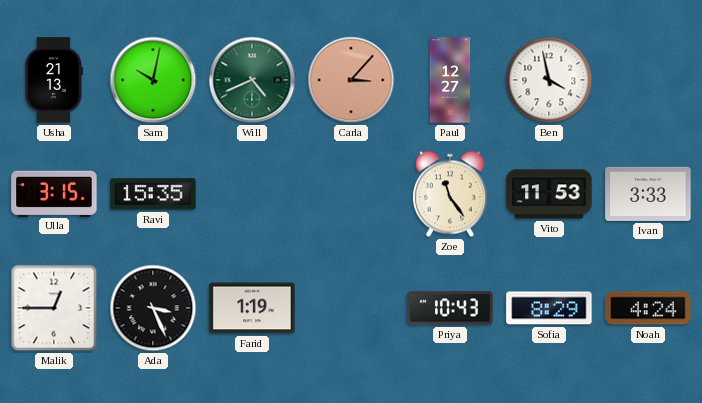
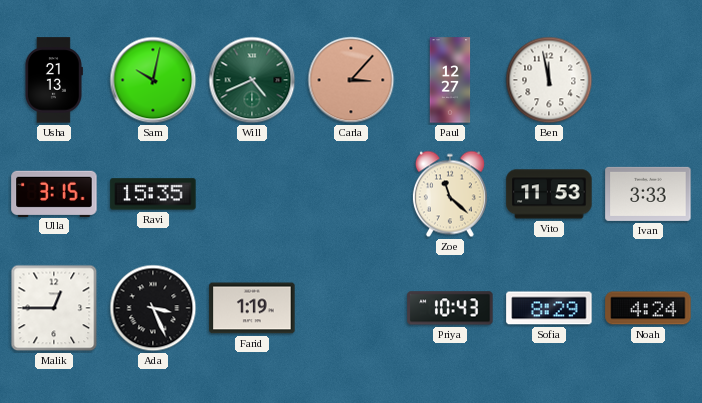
Ben: 3:58 -> 11:58
Zoe: 11:24 -> 11:22
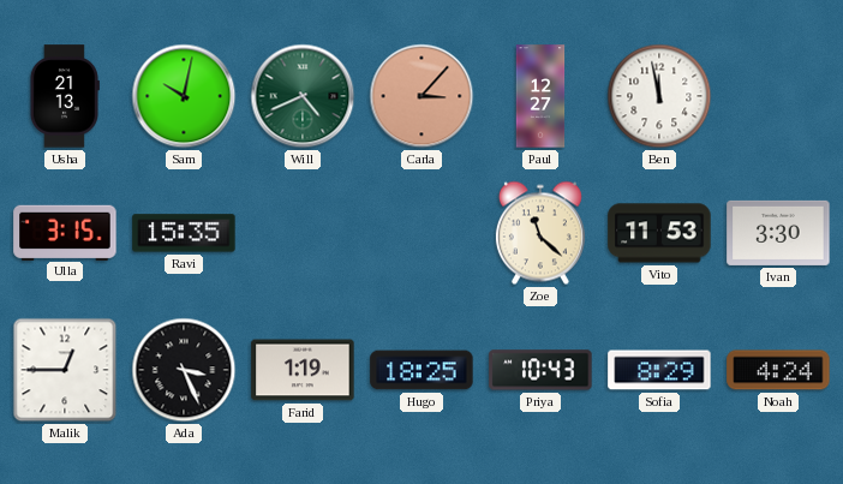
Ivan: 3:33 -> 3:30
Hugo: none -> 18:25
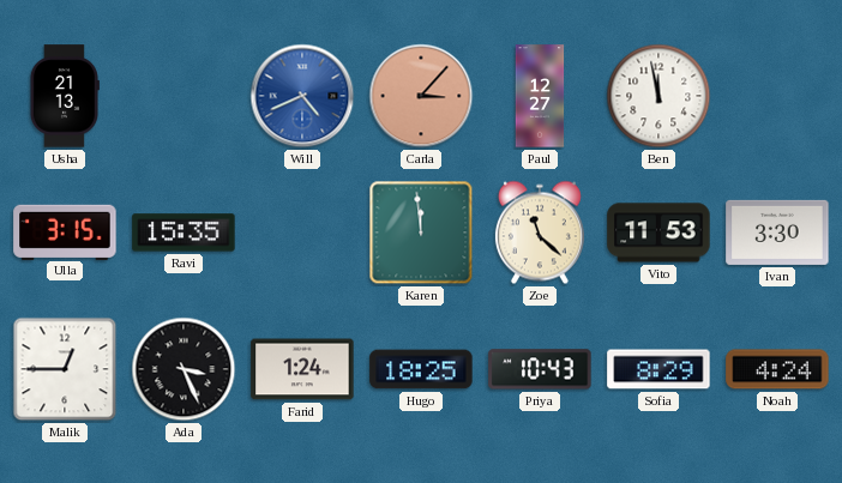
Sam: 10:02 -> none
Will dial: green -> blue
Karen: none -> 11:59
Farid: 1:19 -> 1:24
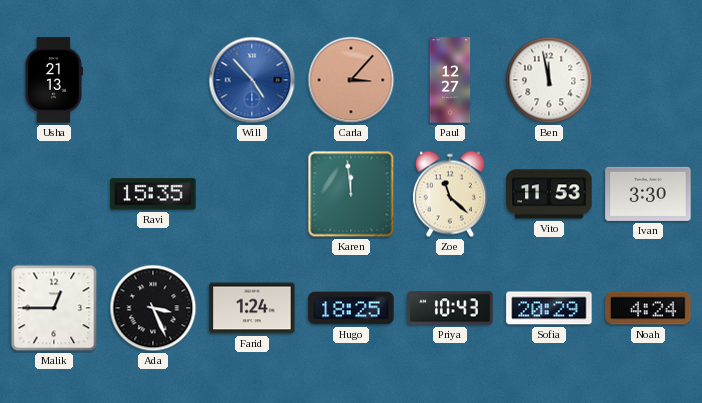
Will: 4:41 -> 4:53
Ulla: 3:15 -> none
Sofia: 8:29 -> 20:29
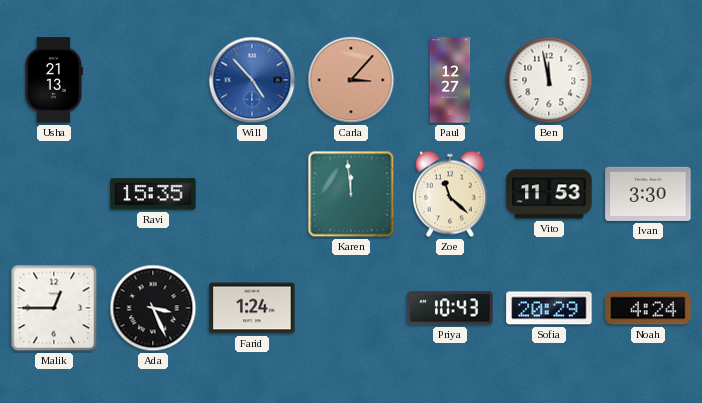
Hugo: 18:25 -> none
